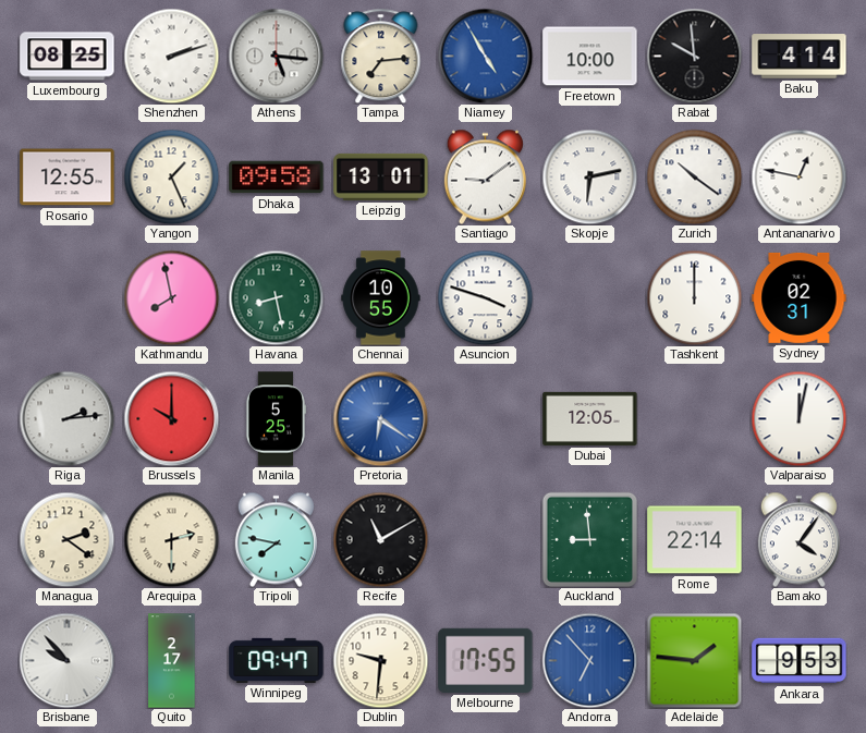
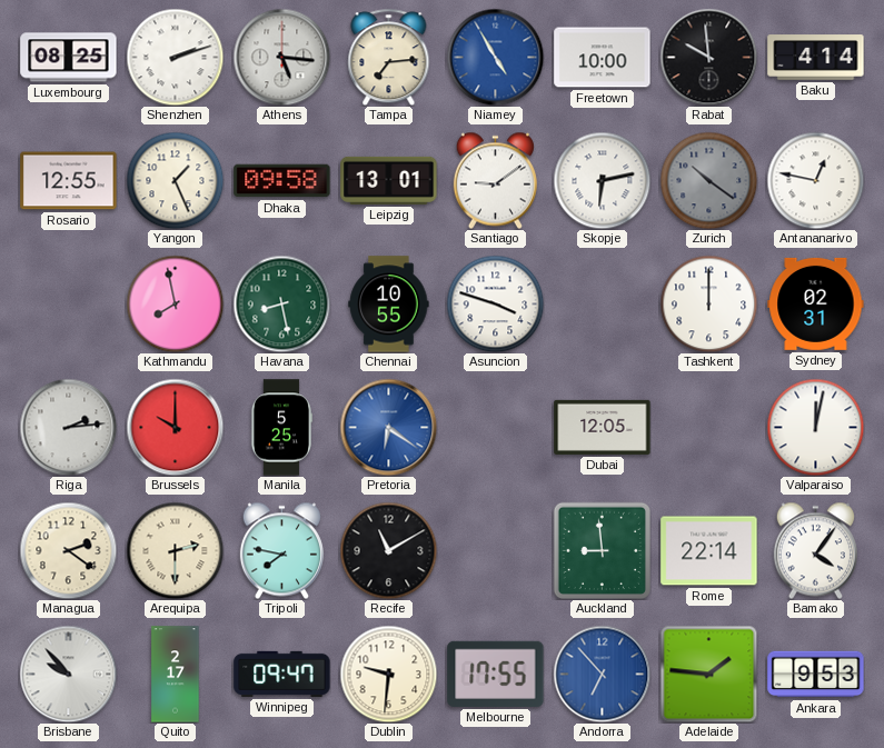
Zurich dial: white -> grey
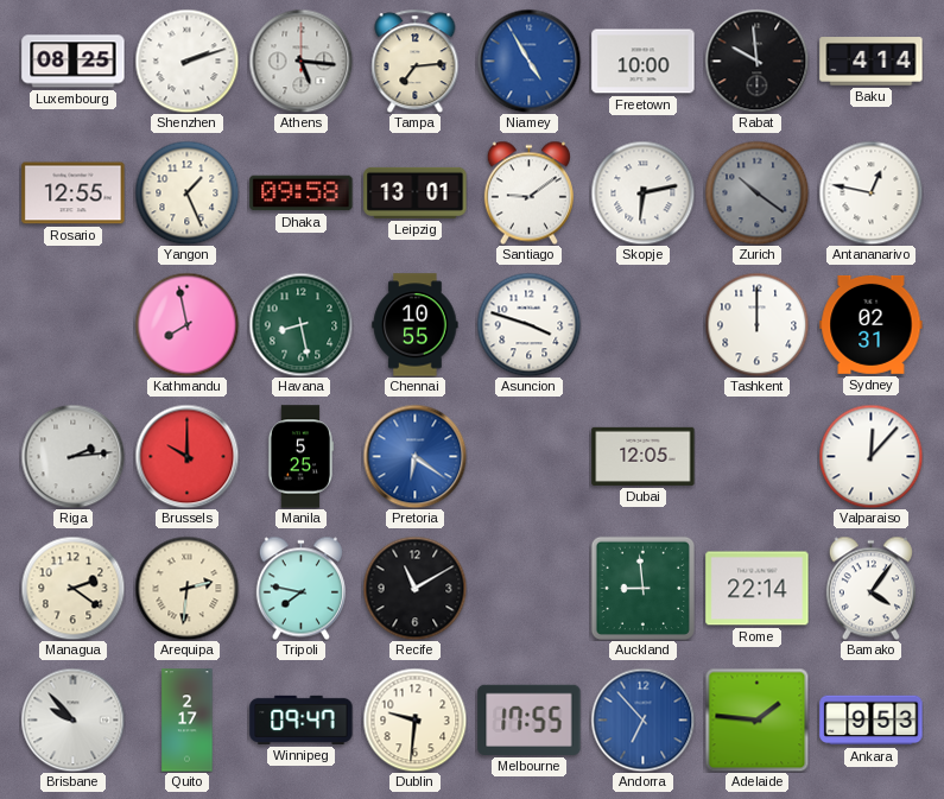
Valparaiso: 12:02 -> 12:07
Arequipa: 2:30 -> 2:31
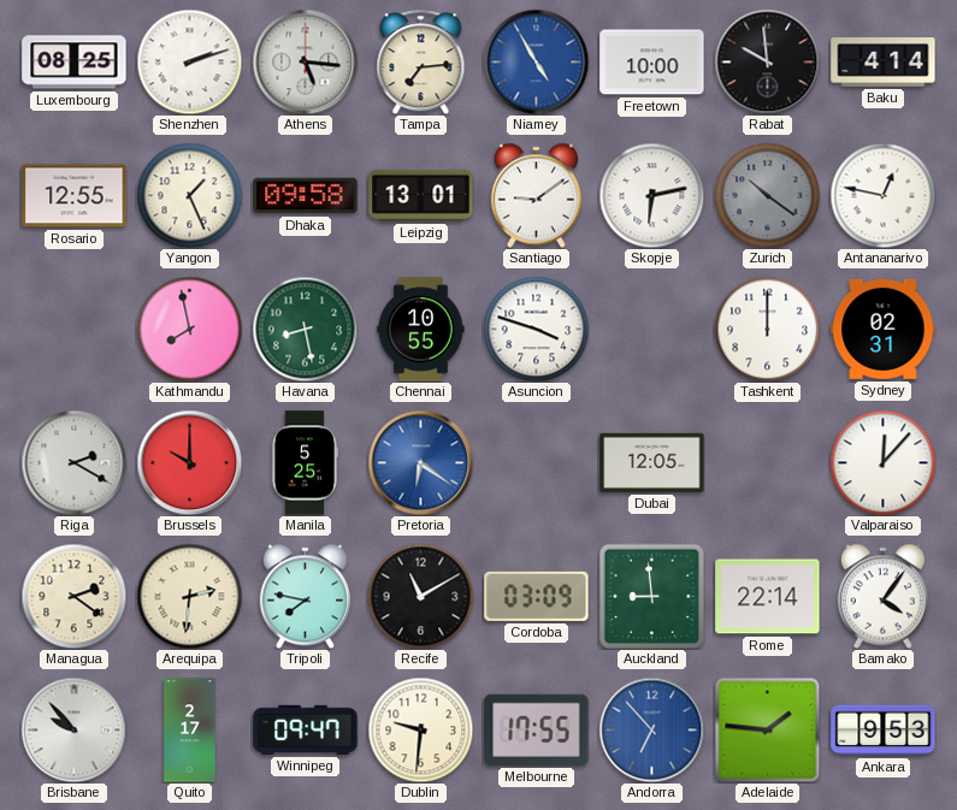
Riga: 2:14 -> 2:20
Cordoba: none -> 03:09
